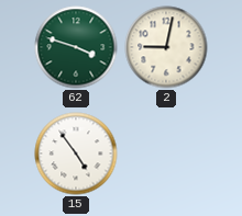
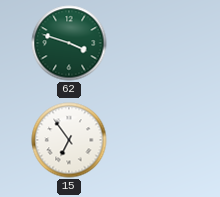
2: 9:02 -> none
15: 4:54 -> 6:54
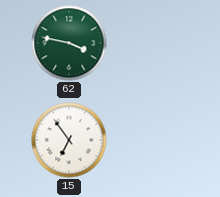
62: 3:48 -> 3:47
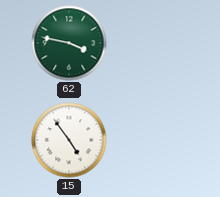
15: 6:54 -> 4:54
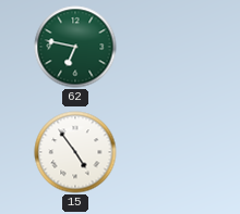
62: 3:47 -> 6:47
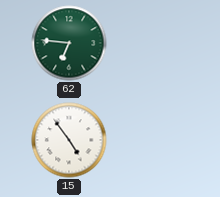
62: 6:47 -> 6:46
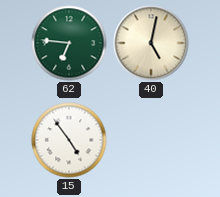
40: none -> 5:02
